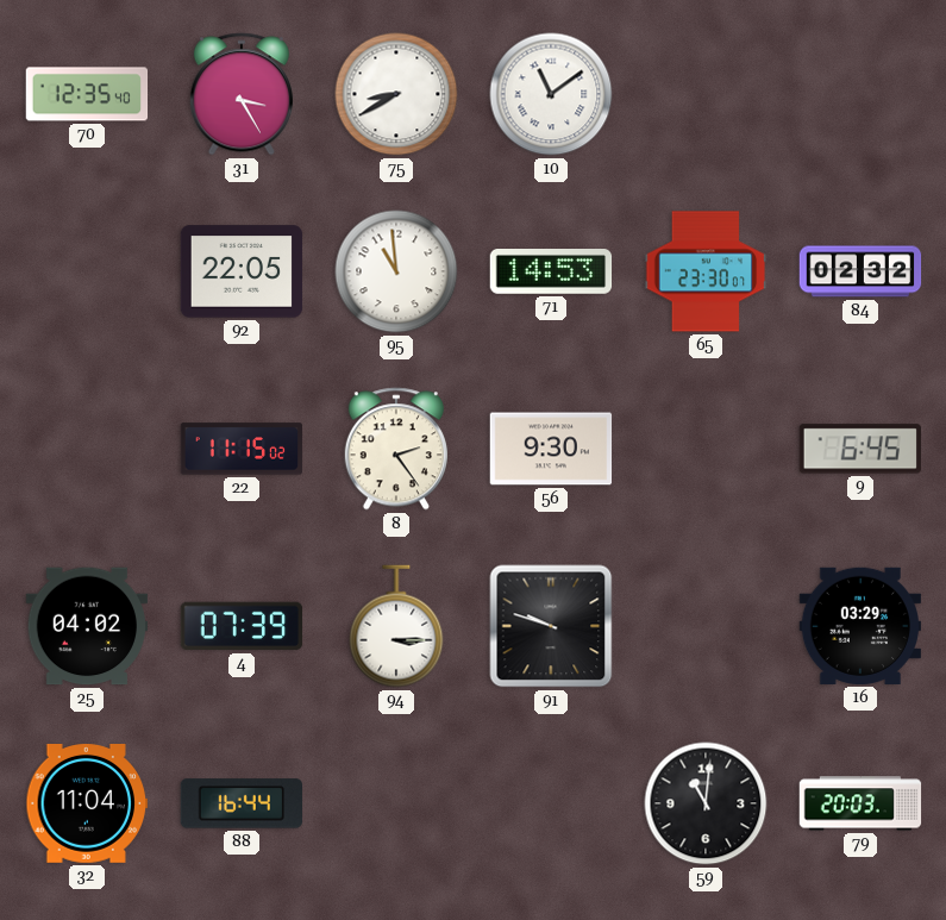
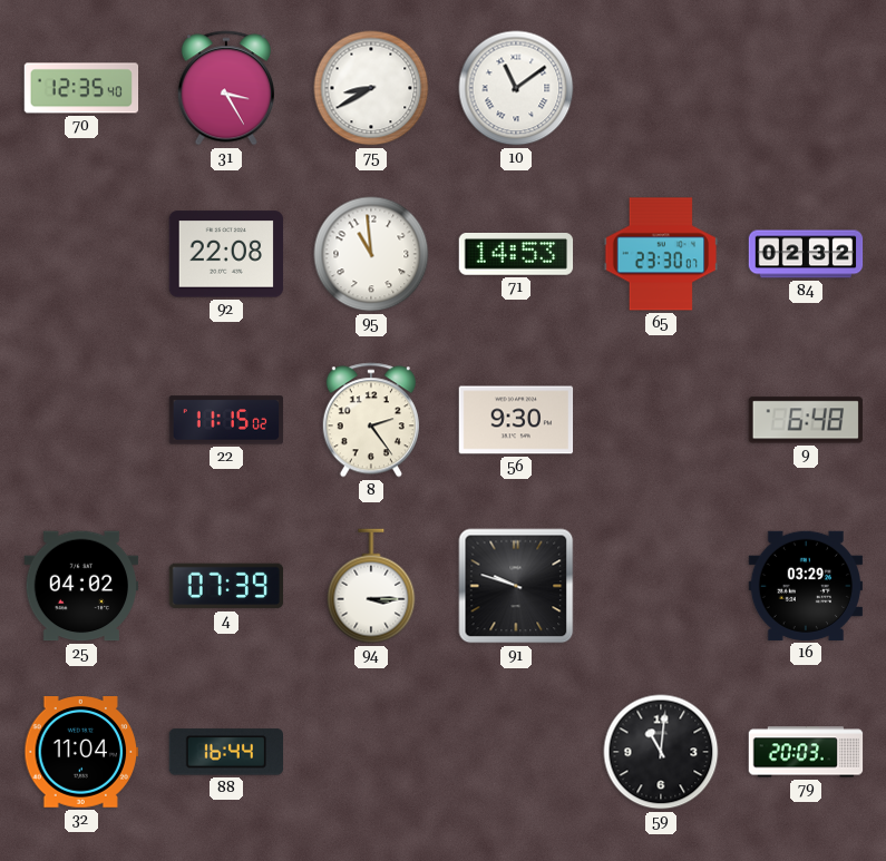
92: 22:05 -> 22:08
9: 6:45 -> 6:48
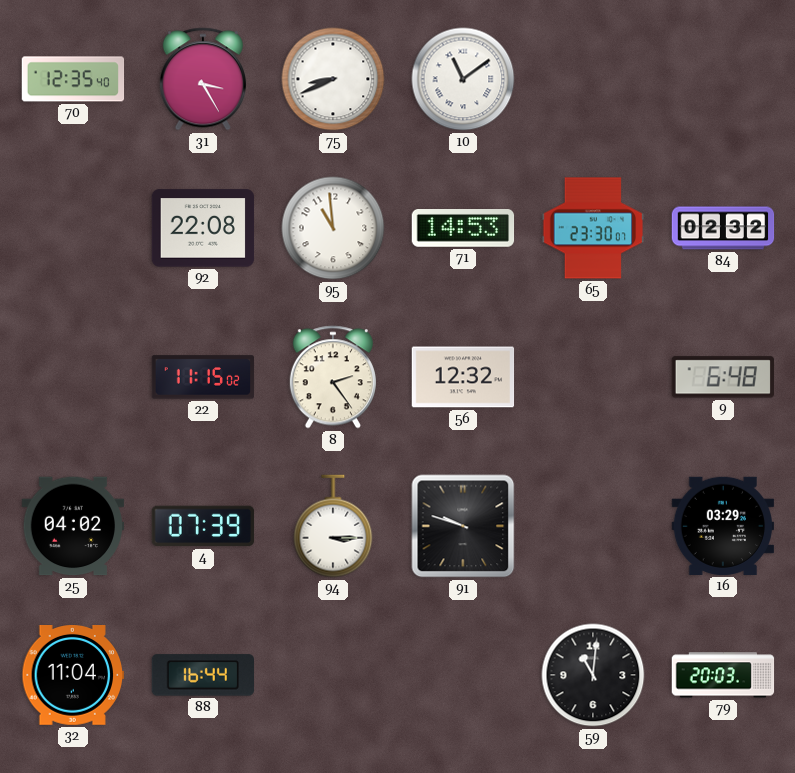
75: 8:40 -> 8:41
56: 9:30 -> 12:32
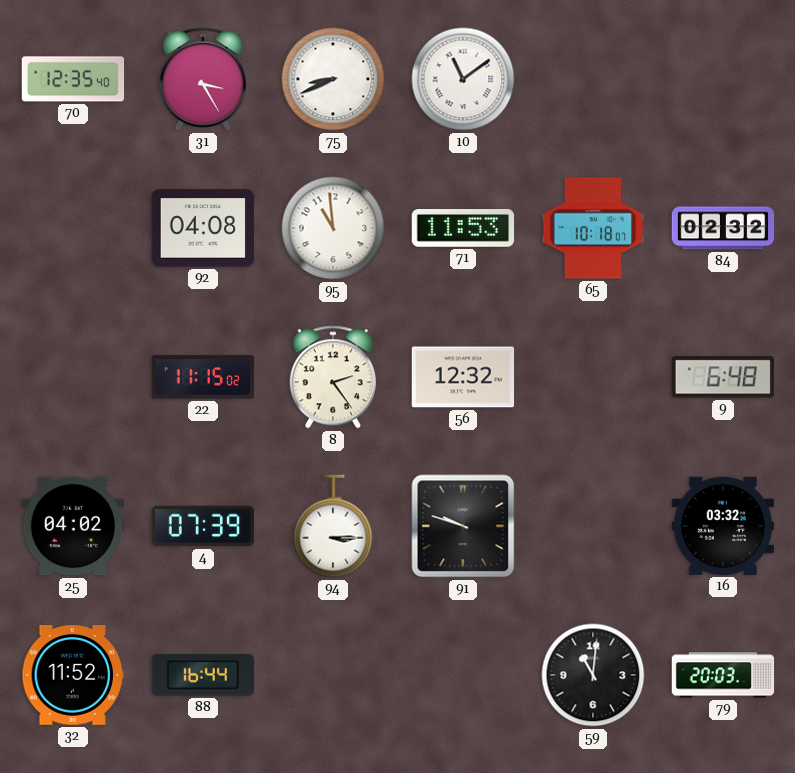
92: 22:08 -> 04:08
71: 14:53 -> 11:53
65: 23:30 -> 10:18
16: 03:29 -> 03:32
32: 11:04 -> 11:52
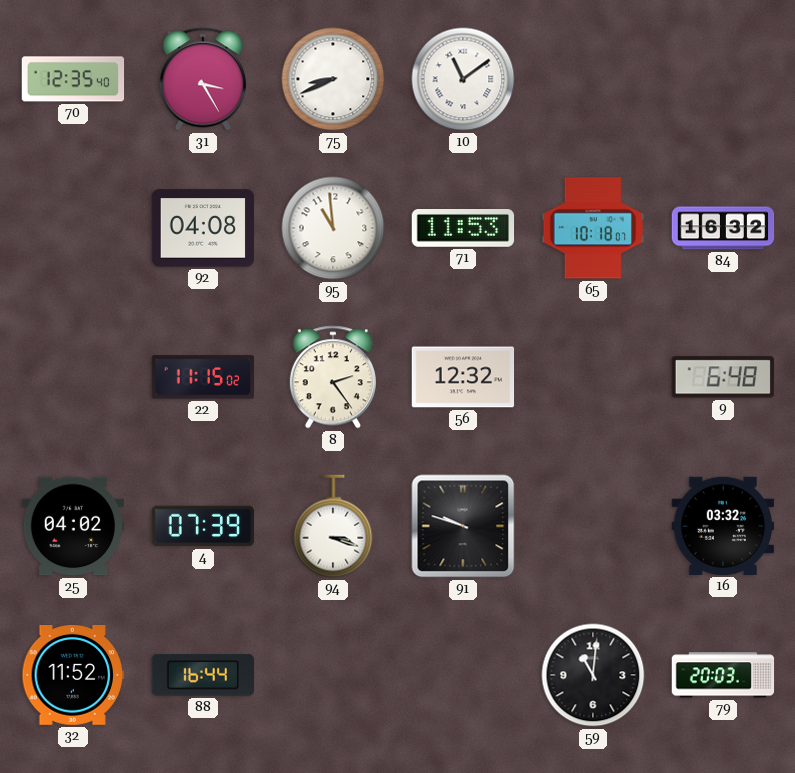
84: 02:32 -> 16:32
94: 3:15 -> 3:18
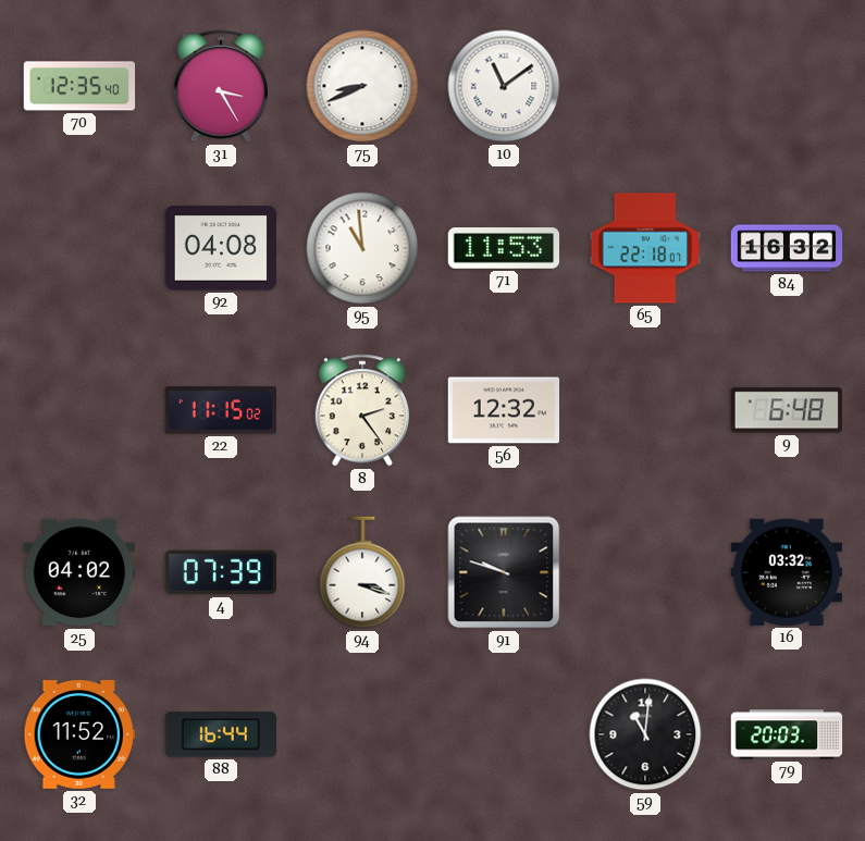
65: 10:18 -> 22:18
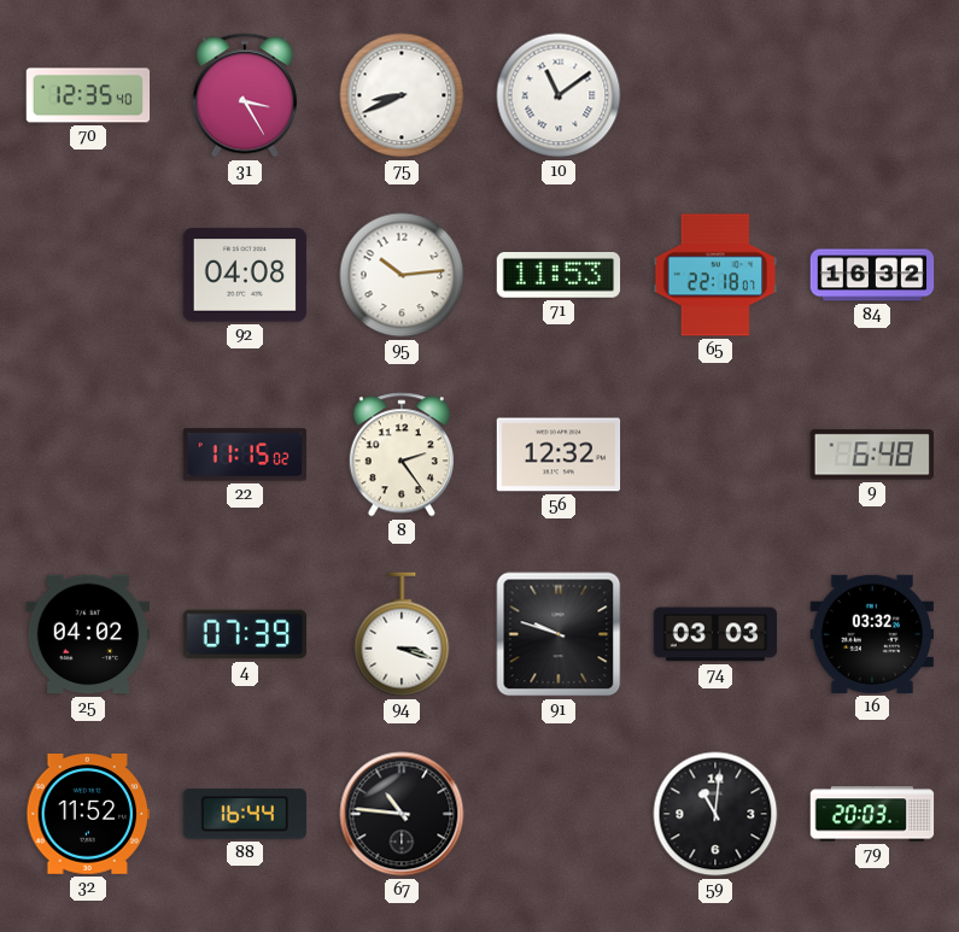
95: 10:59 -> 10:14
74: none -> 03:03
67: none -> 10:46
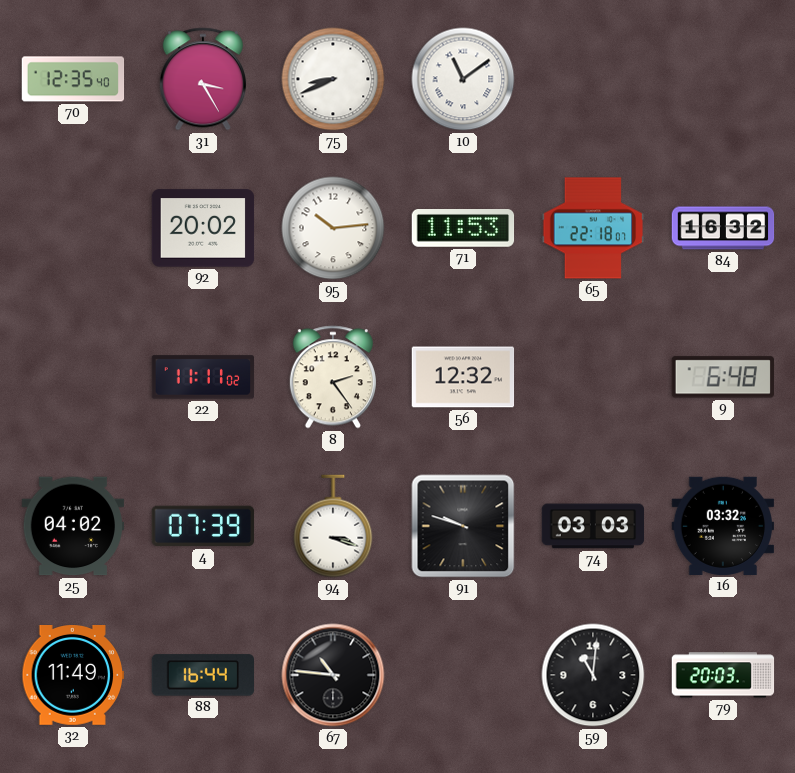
92: 04:08 -> 20:02
22: 11:15 -> 11:11
32: 11:52 -> 11:49
